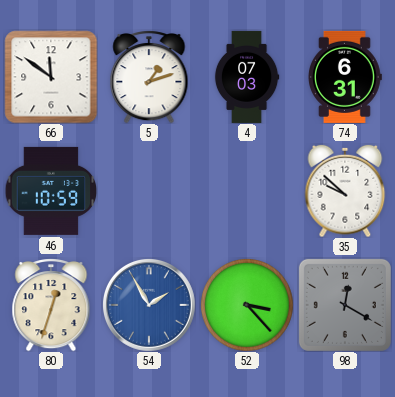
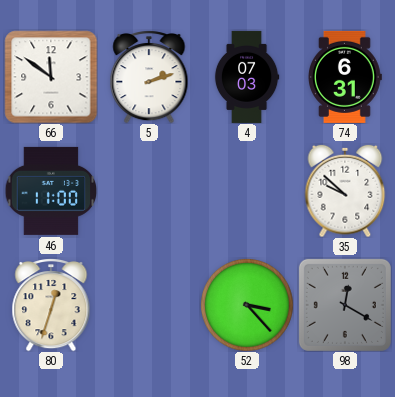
5: 1:12 -> 2:12
46: 10:59 -> 11:00
54: 1:55 -> none
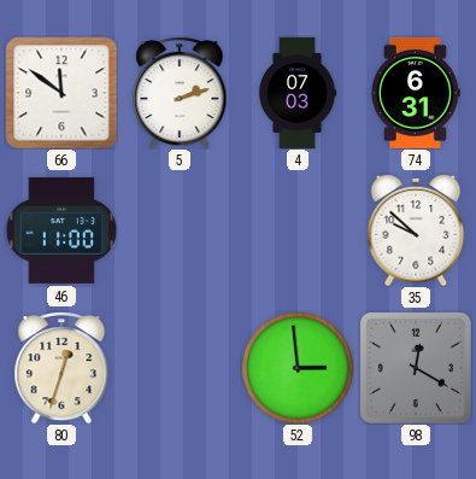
52: 3:23 -> 2:59
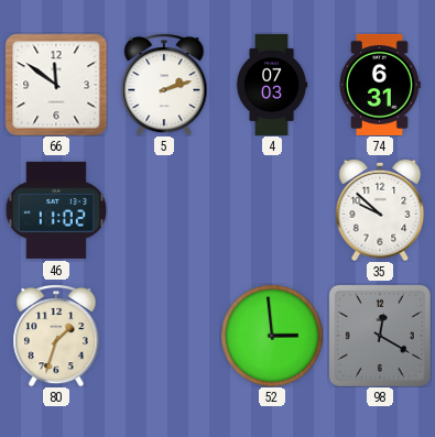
46: 11:00 -> 11:02
80: 12:33 -> 1:33
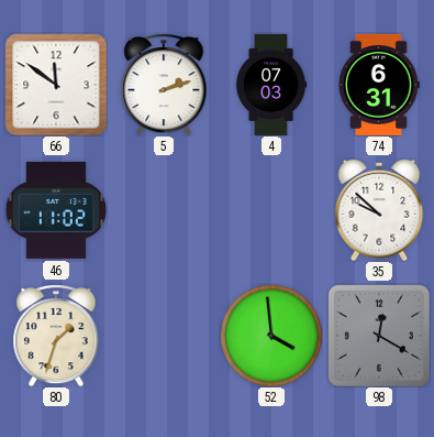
52: 2:59 -> 3:59
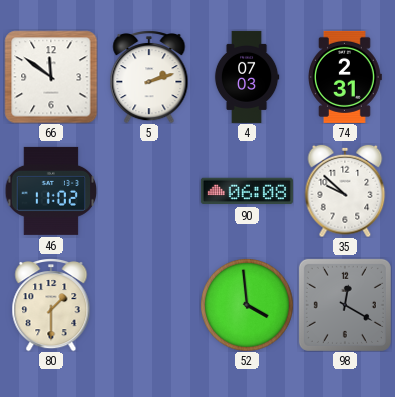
74: 6:31 -> 2:31
90: none -> 06:08
80: 1:33 -> 1:30
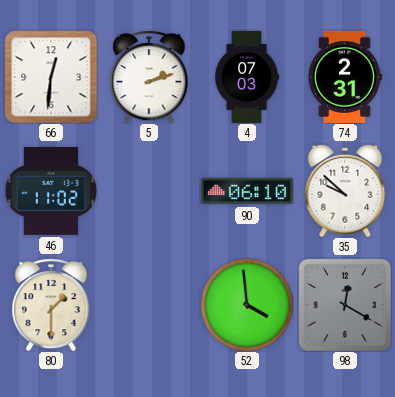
66: 11:51 -> 12:31
90: 06:08 -> 06:10
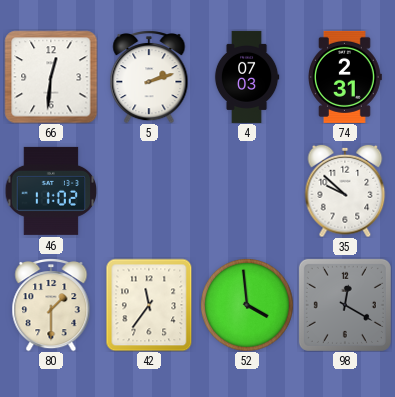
90: 06:10 -> none
42: none -> 11:36
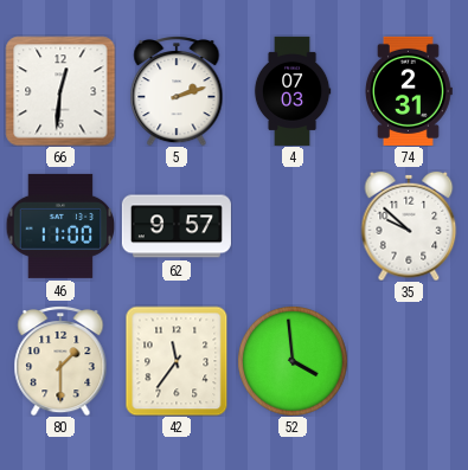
46: 11:02 -> 11:00
62: none -> 9:57
98: 12:20 -> none
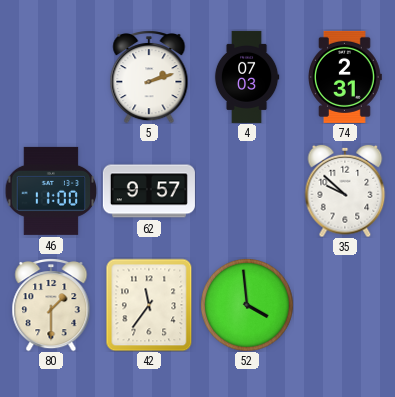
66: 12:31 -> none
